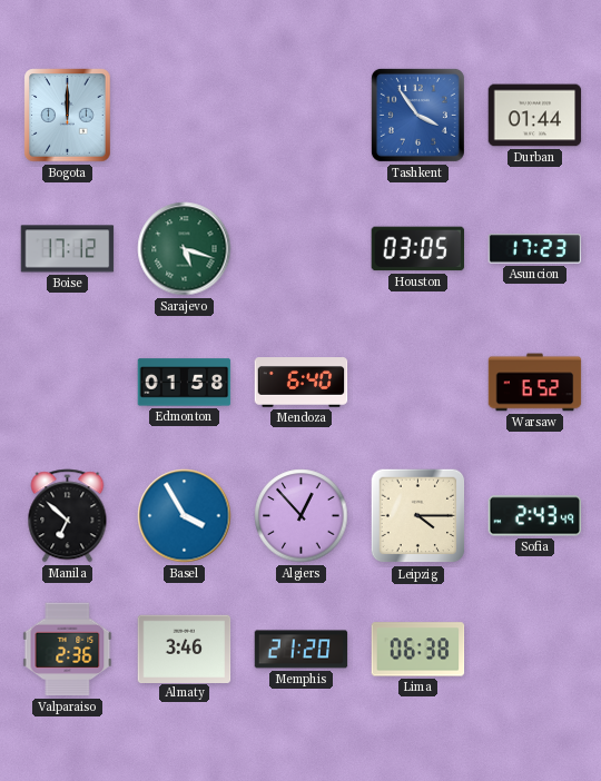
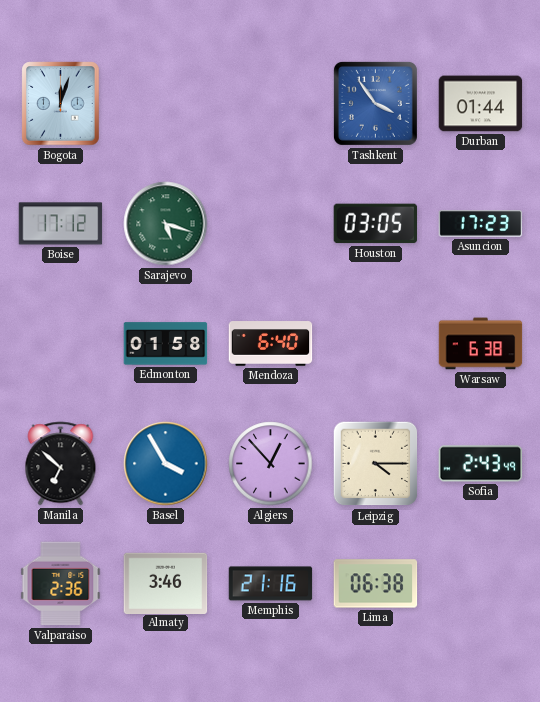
Bogota: 12:00 -> 12:03
Warsaw: 6:52 -> 6:38
Memphis: 21:20 -> 21:16
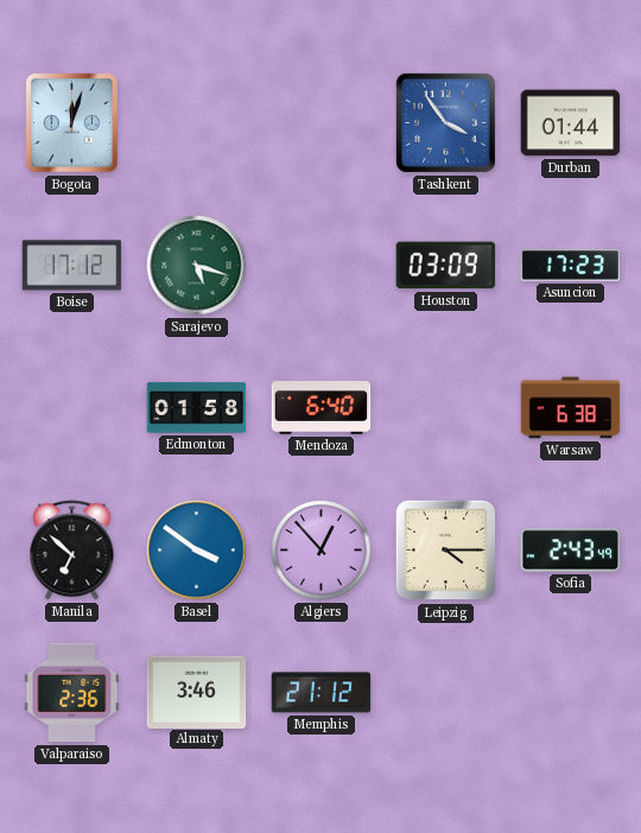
Houston: 03:05 -> 03:09
Basel: 3:55 -> 3:51
Memphis: 21:16 -> 21:12
Lima: 06:38 -> none
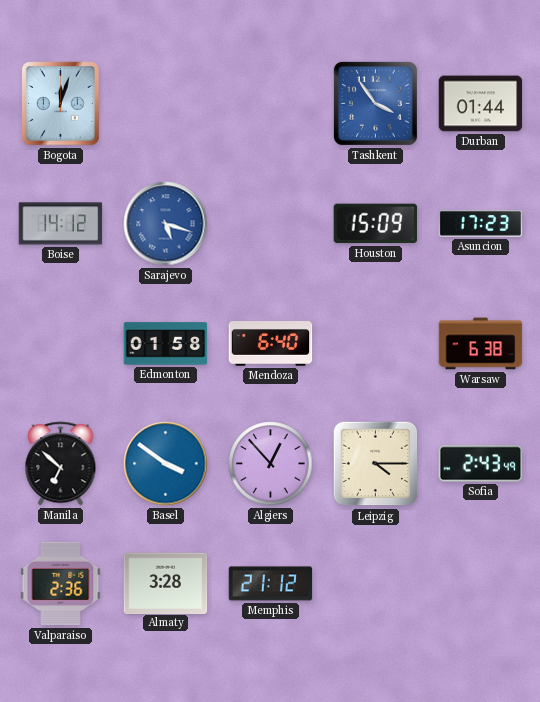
Boise: 17:12 -> 14:12
Sarajevo dial: green -> blue
Houston: 03:09 -> 15:09
Almaty: 3:46 -> 3:28
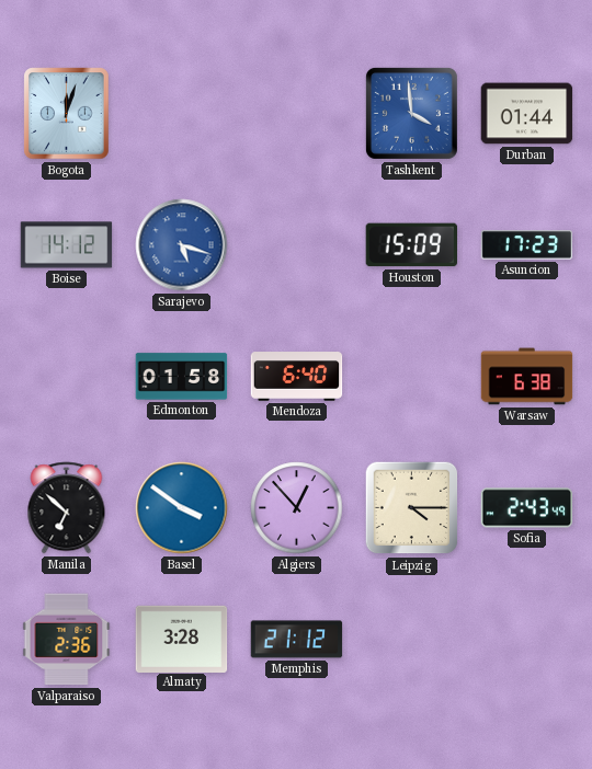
Tashkent: 3:54 -> 3:59
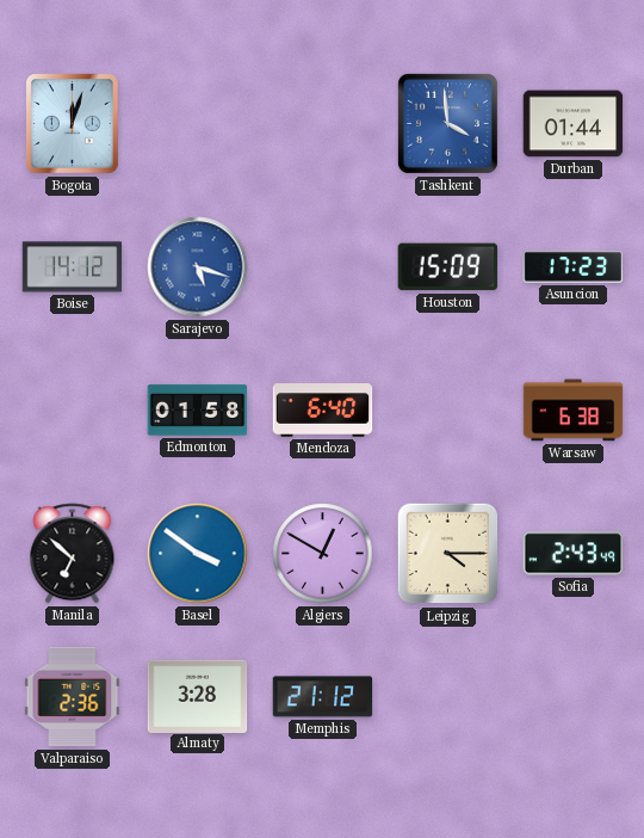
Algiers: 12:53 -> 12:50
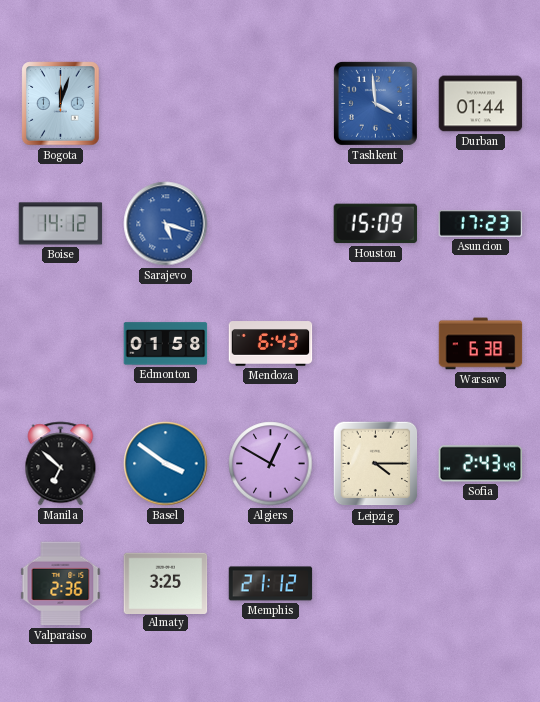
Mendoza: 6:40 -> 6:43
Almaty: 3:28 -> 3:25
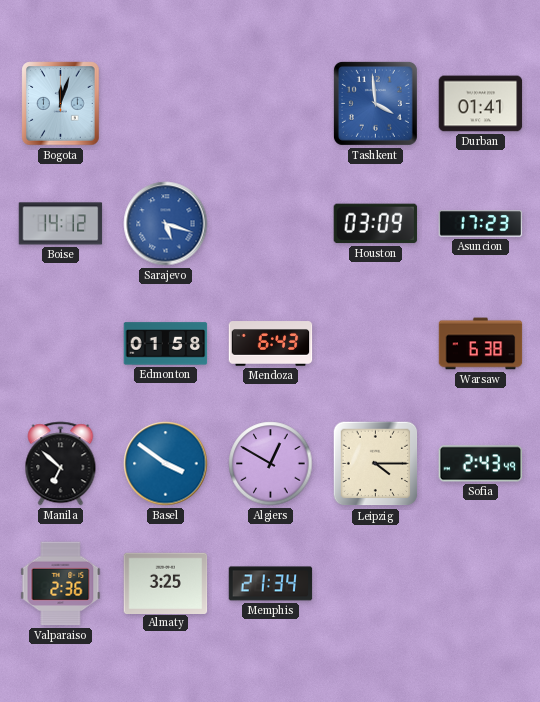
Durban: 01:44 -> 01:41
Houston: 15:09 -> 03:09
Memphis: 21:12 -> 21:34
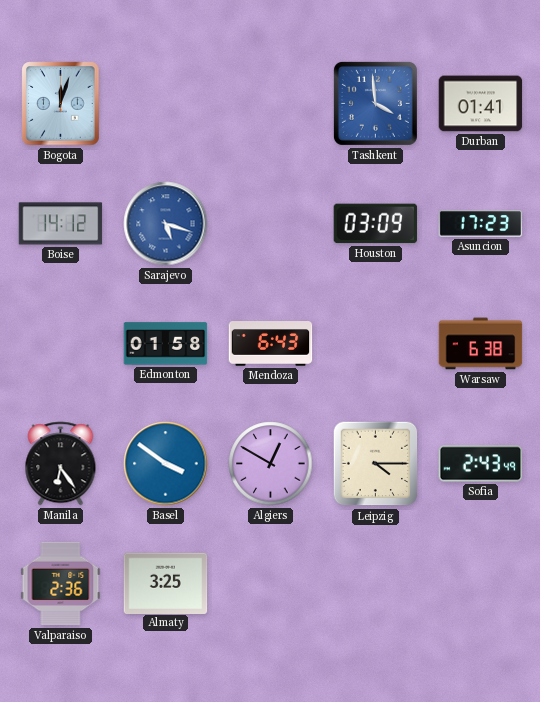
Manila: 6:52 -> 6:24
Memphis: 21:34 -> none
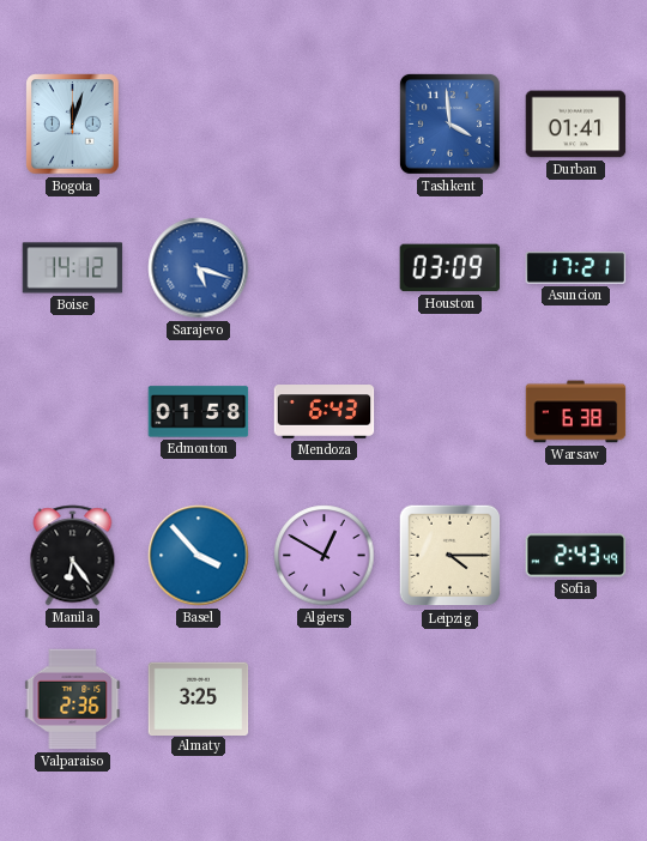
Asuncion: 17:23 -> 17:21
Basel: 3:51 -> 3:53
